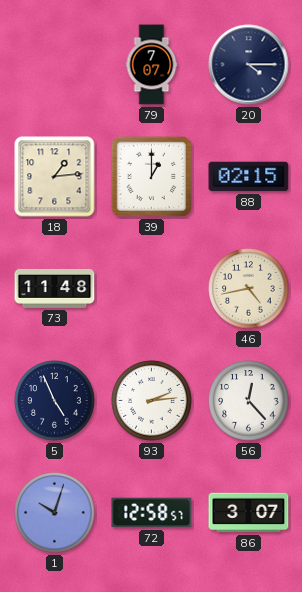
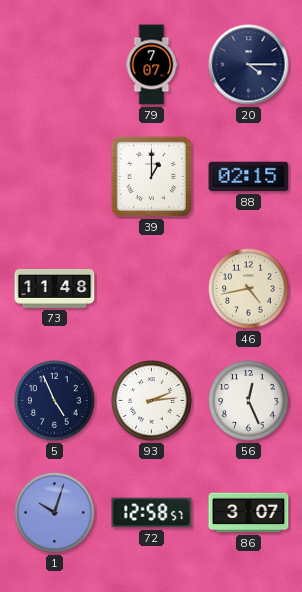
18: 1:14 -> none
56: 12:23 -> 12:26
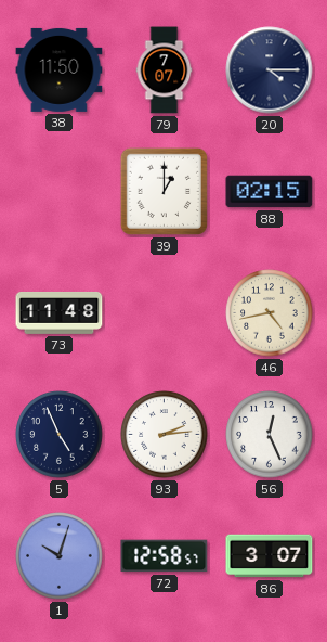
38: none -> 11:50
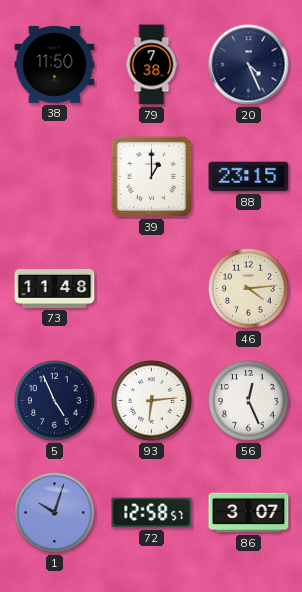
79: 7:07 -> 7:38
20: 4:15 -> 4:26
88: 02:15 -> 23:15
46: 4:43 -> 4:14
93: 2:14 -> 6:14
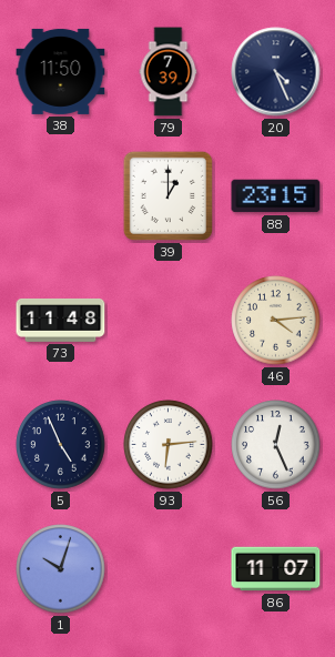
79: 7:38 -> 7:39
72: 12:58 -> none
86: 3:07 -> 11:07
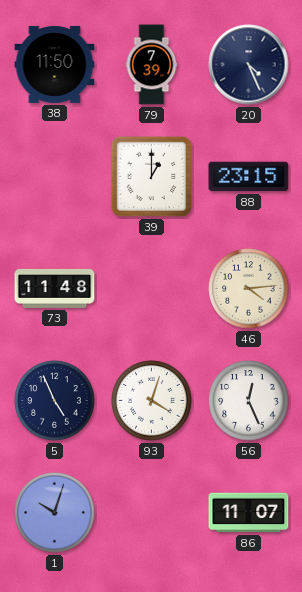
93: 6:14 -> 4:03
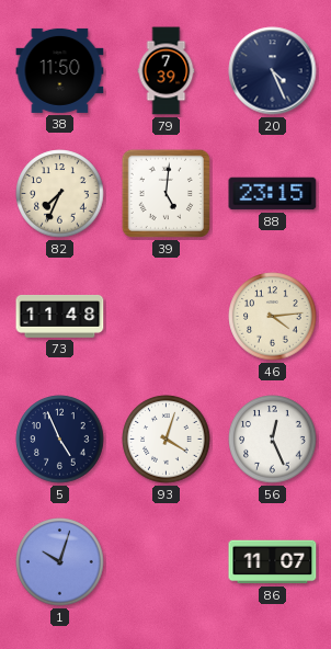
82: none -> 7:34
39: 1:00 -> 5:01
